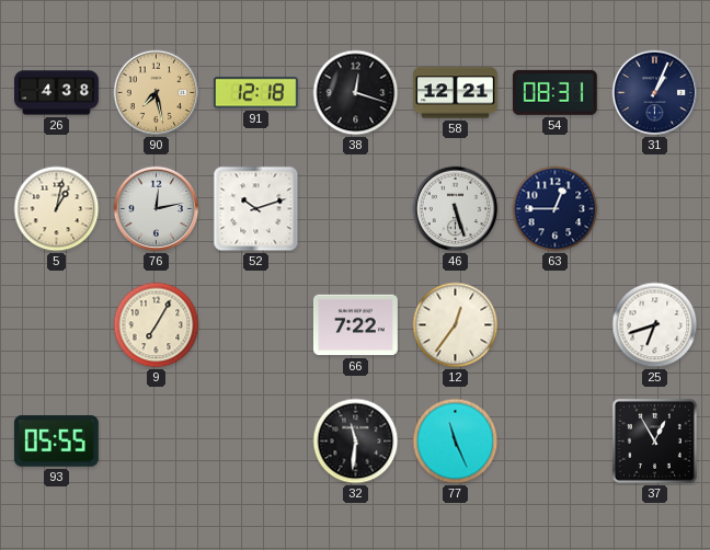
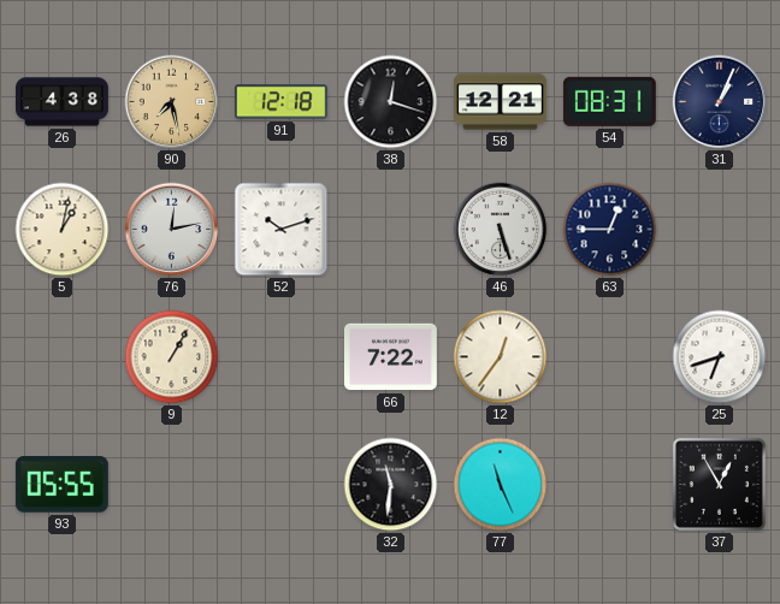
9: 7:05 -> 1:05
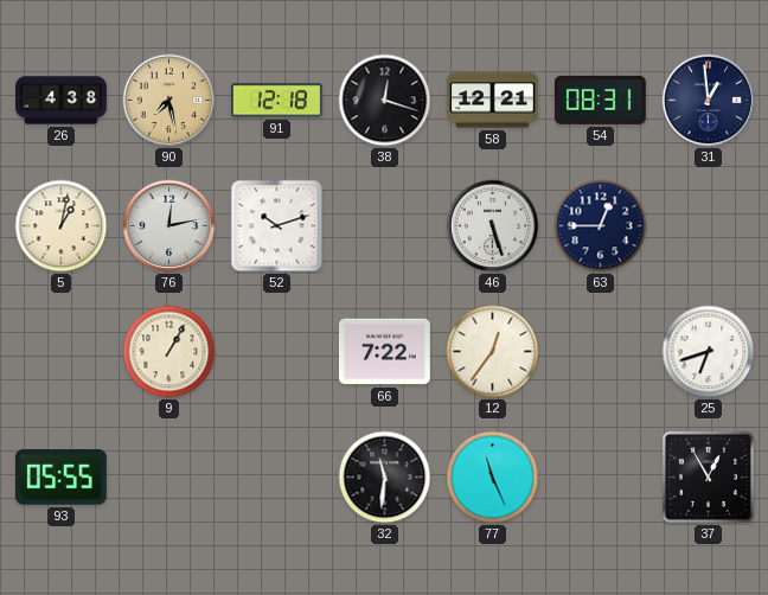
31: 1:04 -> 12:59
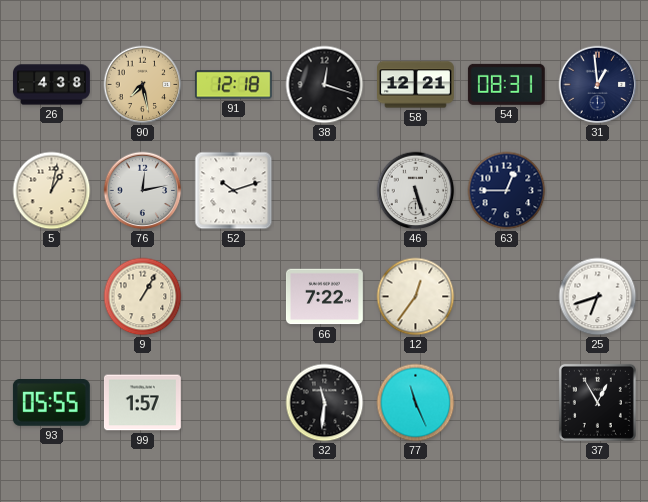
99: none -> 1:57
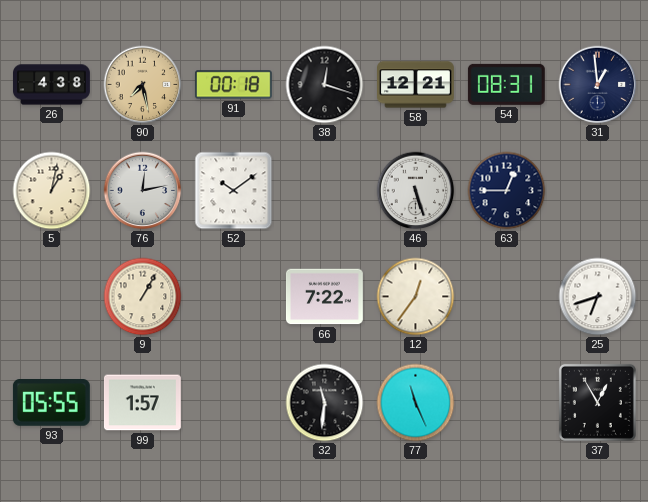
91: 12:18 -> 00:18
52: 10:12 -> 10:09
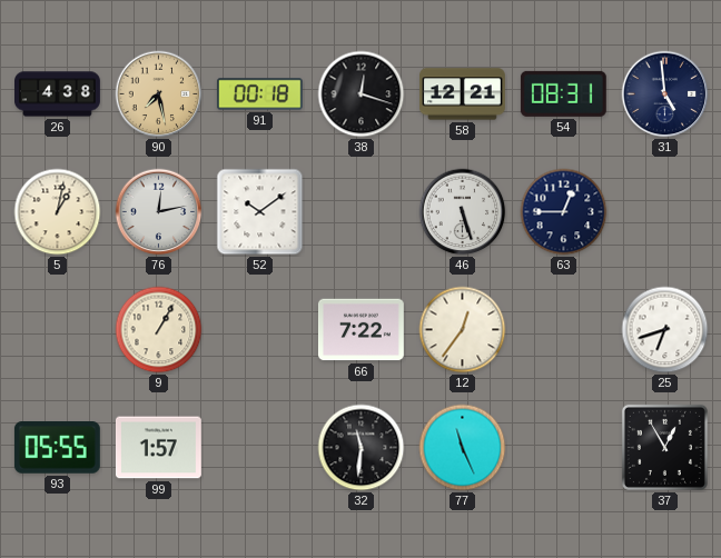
31: 12:59 -> 4:59
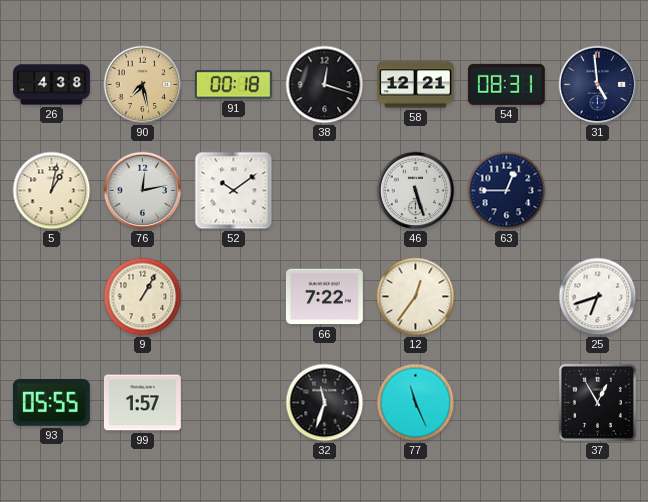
32: 11:31 -> 11:33
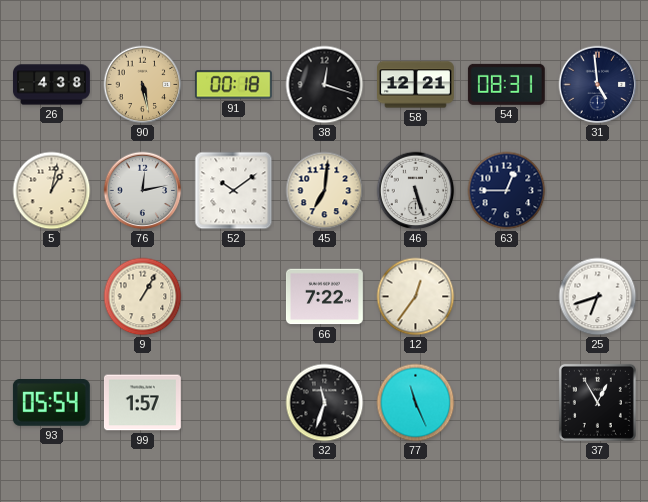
90: 7:28 -> 5:28
45: none -> 7:01
93: 05:55 -> 05:54
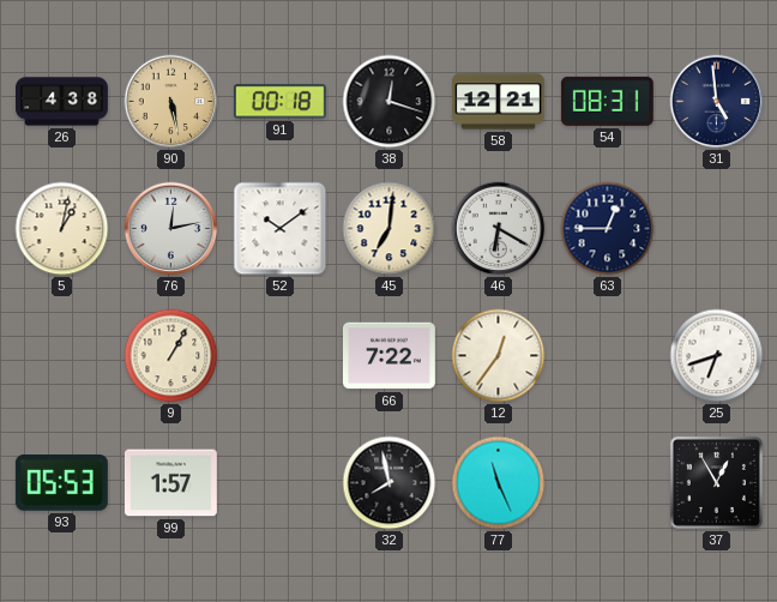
46: 5:27 -> 6:20
93: 05:54 -> 05:53
32: 11:33 -> 7:58
